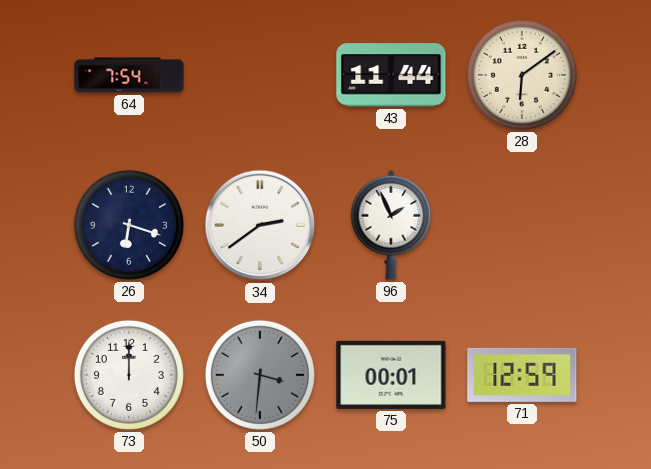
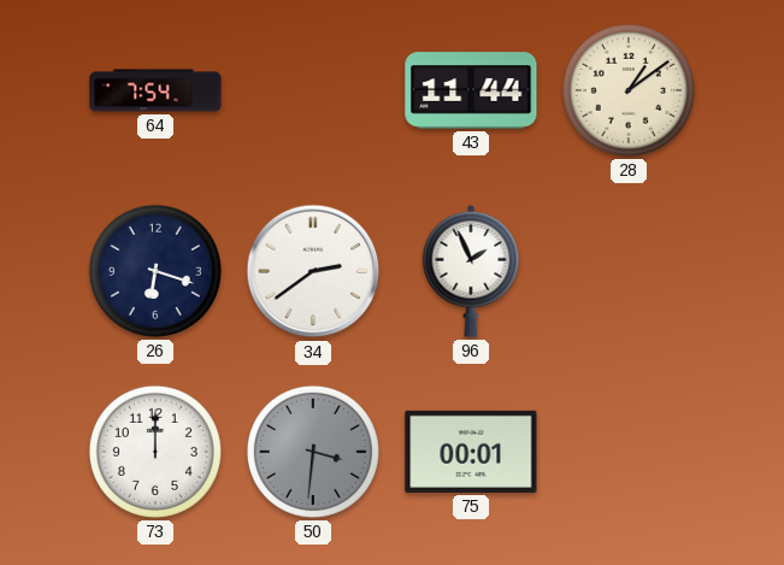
28: 6:09 -> 1:09
71: 12:59 -> none
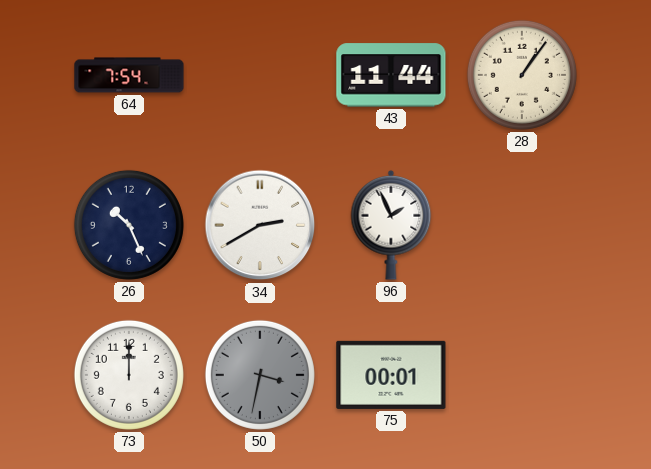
28: 1:09 -> 1:06
26: 6:18 -> 10:26
34: 2:39 -> 2:40
50: 3:31 -> 3:32
